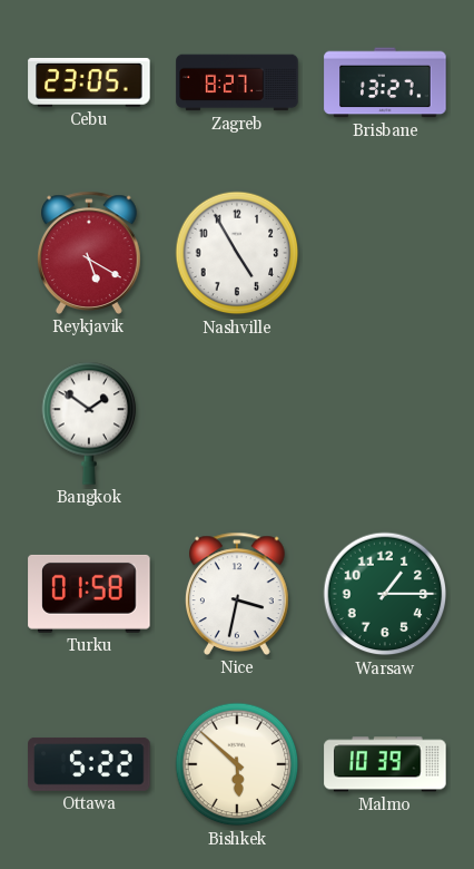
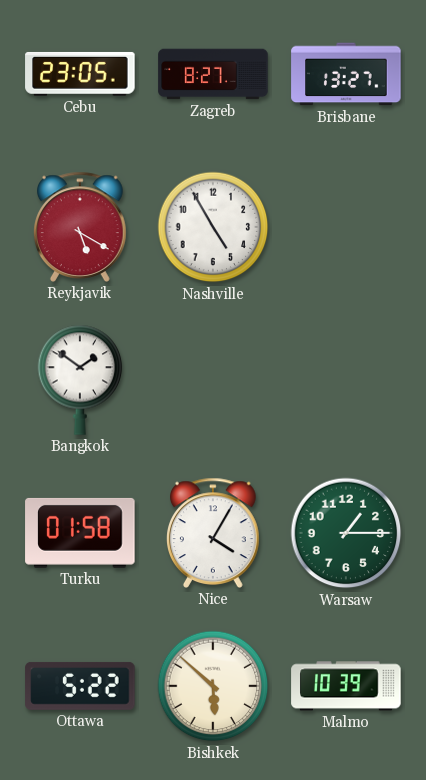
Nice: 3:32 -> 4:05
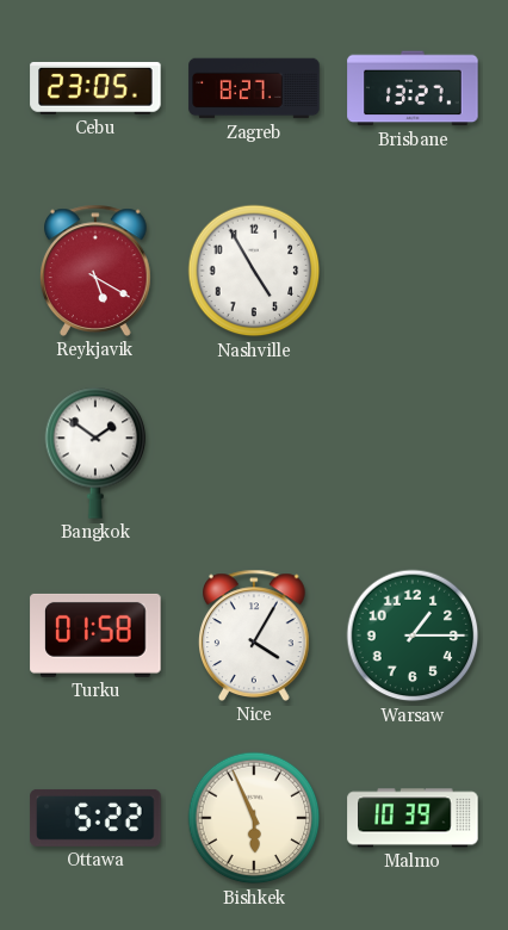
Bishkek: 5:52 -> 5:56
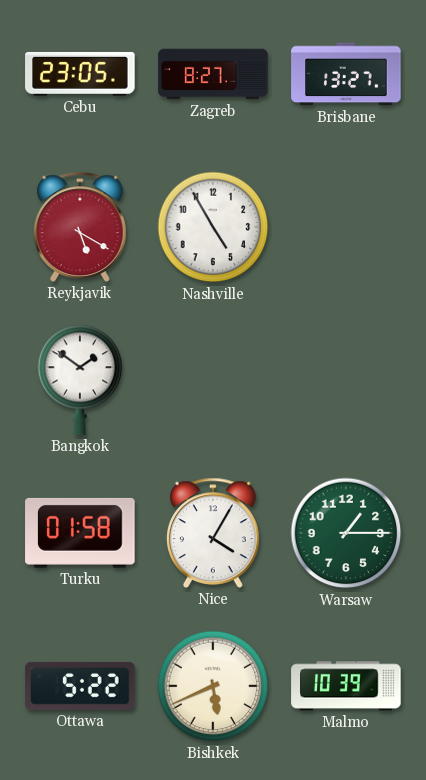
Bishkek: 5:56 -> 5:41
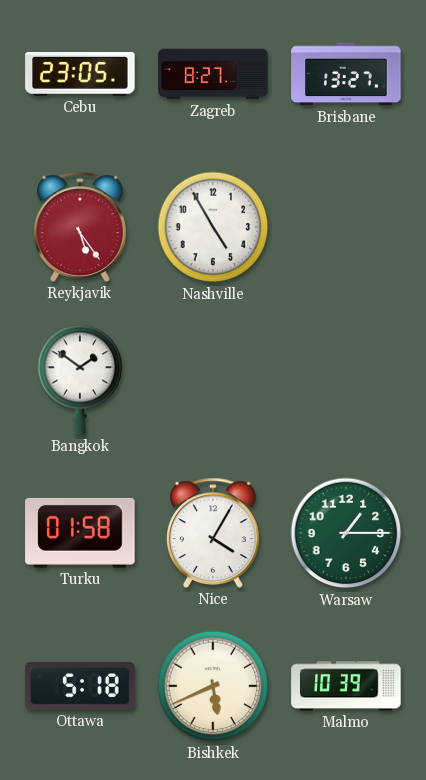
Reykjavik: 5:20 -> 5:24
Ottawa: 5:22 -> 5:18
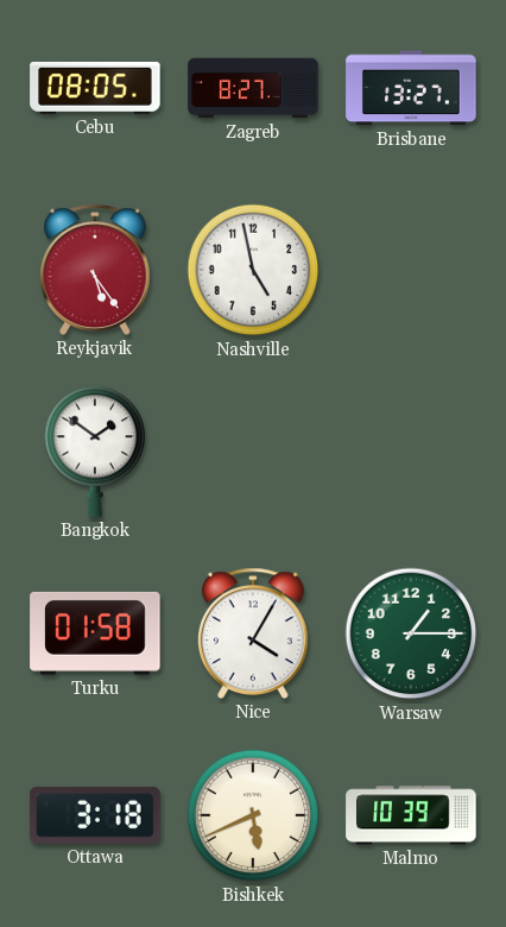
Cebu: 23:05 -> 08:05
Nashville: 4:55 -> 4:58
Ottawa: 5:18 -> 3:18
